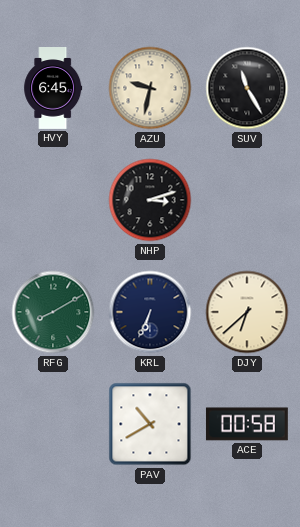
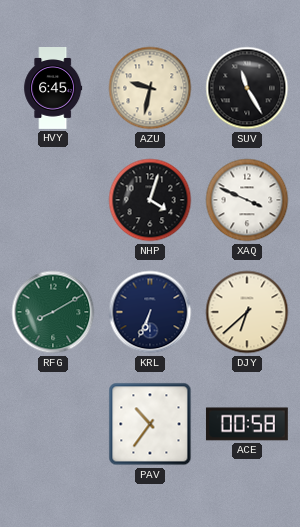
NHP: 3:12 -> 4:03
XAQ: none -> 3:49
PAV: 10:40 -> 10:36
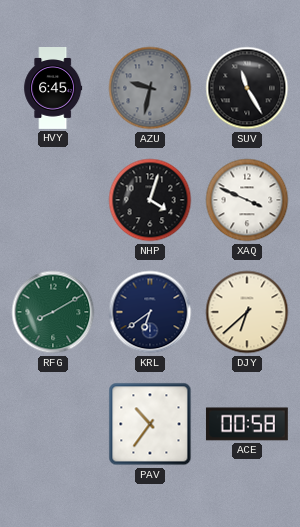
AZU dial: cream -> grey
KRL: 6:34 -> 6:39
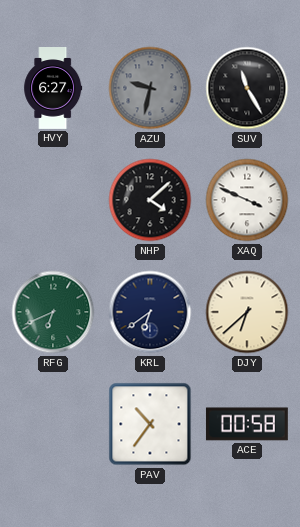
HVY: 6:45 -> 6:27
NHP: 4:03 -> 4:08
RFG: 8:10 -> 6:41
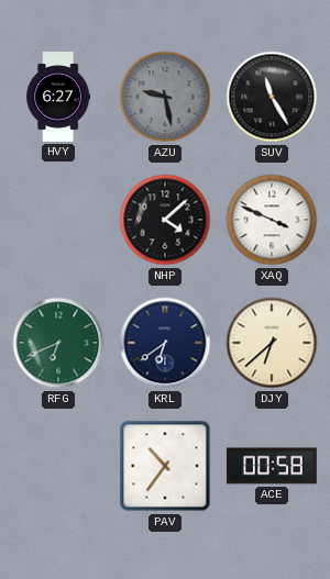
AZU: 9:32 -> 9:28
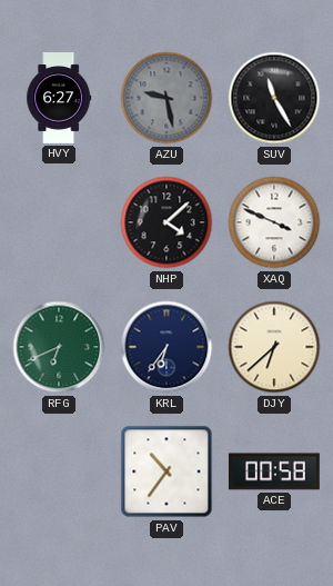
KRL: 6:39 -> 6:36
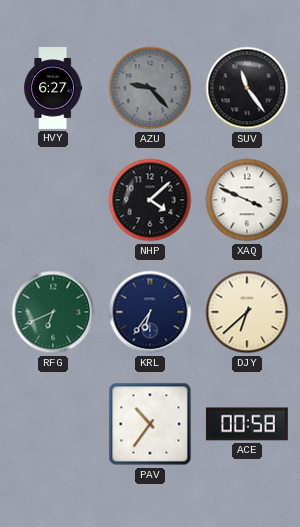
AZU: 9:28 -> 9:23
SUV: 11:25 -> 11:24
